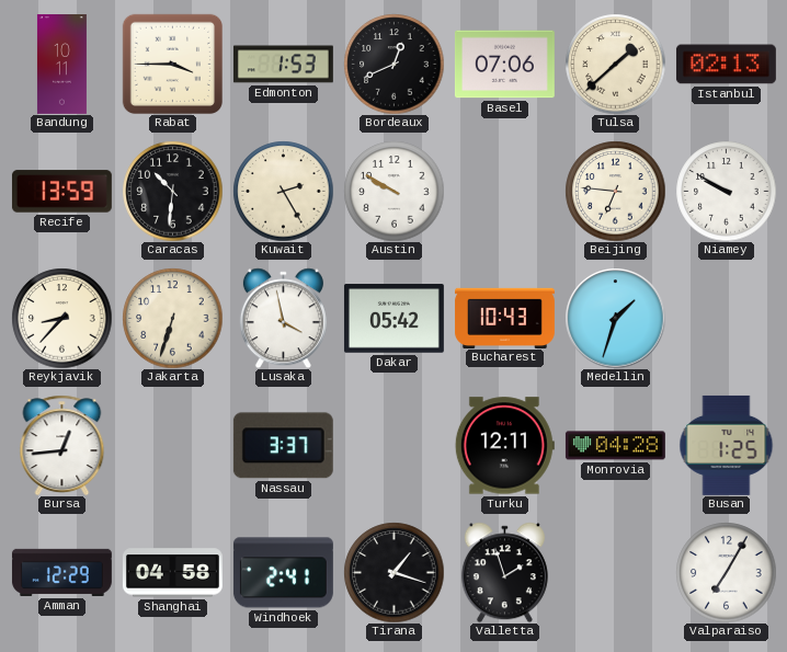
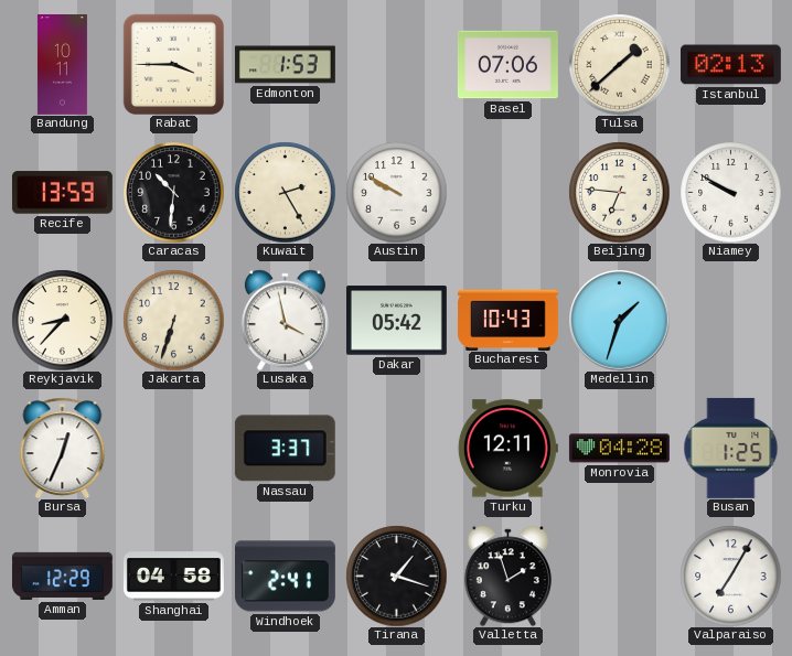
Bordeaux: 12:41 -> none
Bursa: 12:44 -> 12:34
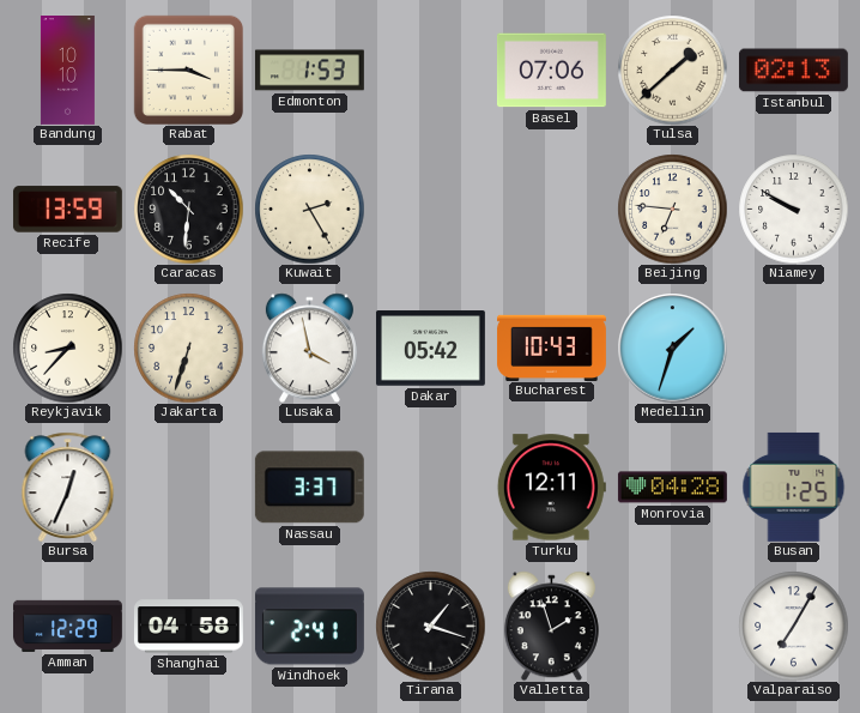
Bandung: 10:11 -> 10:10
Austin: 9:50 -> none
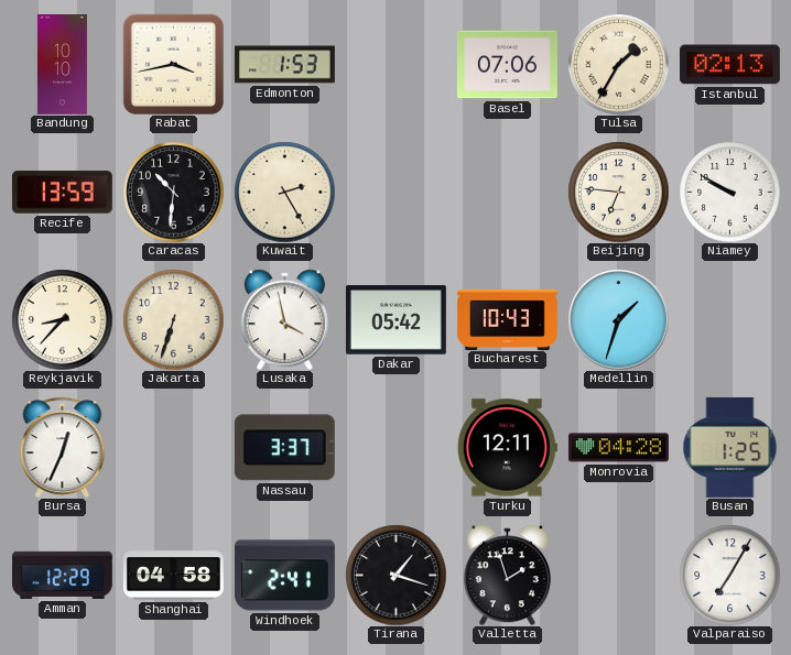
Rabat: 3:45 -> 3:43
Tulsa: 1:38 -> 1:35
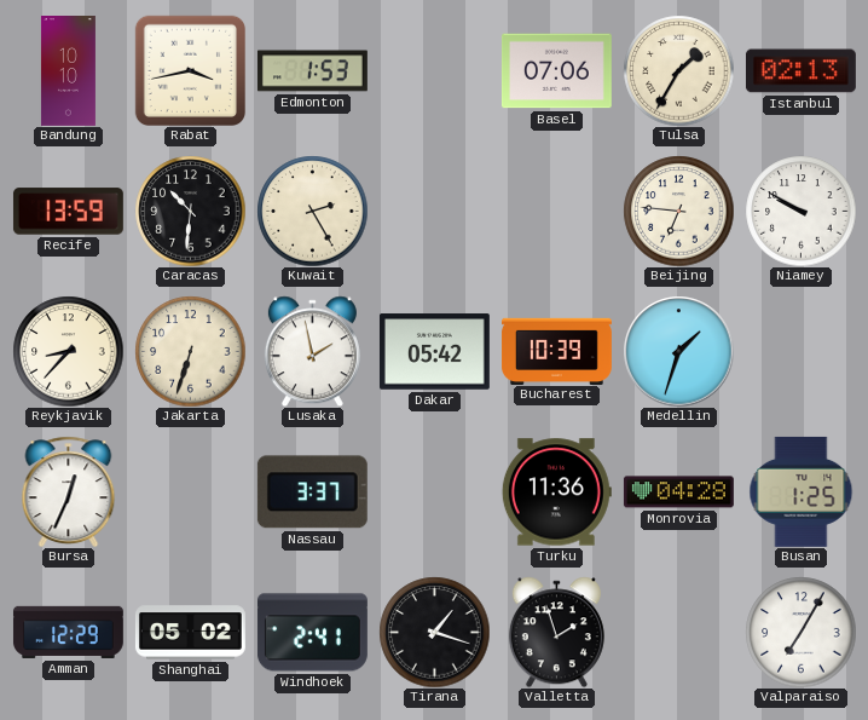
Lusaka: 3:58 -> 1:58
Bucharest: 10:43 -> 10:39
Turku: 12:11 -> 11:36
Shanghai: 04:58 -> 05:02
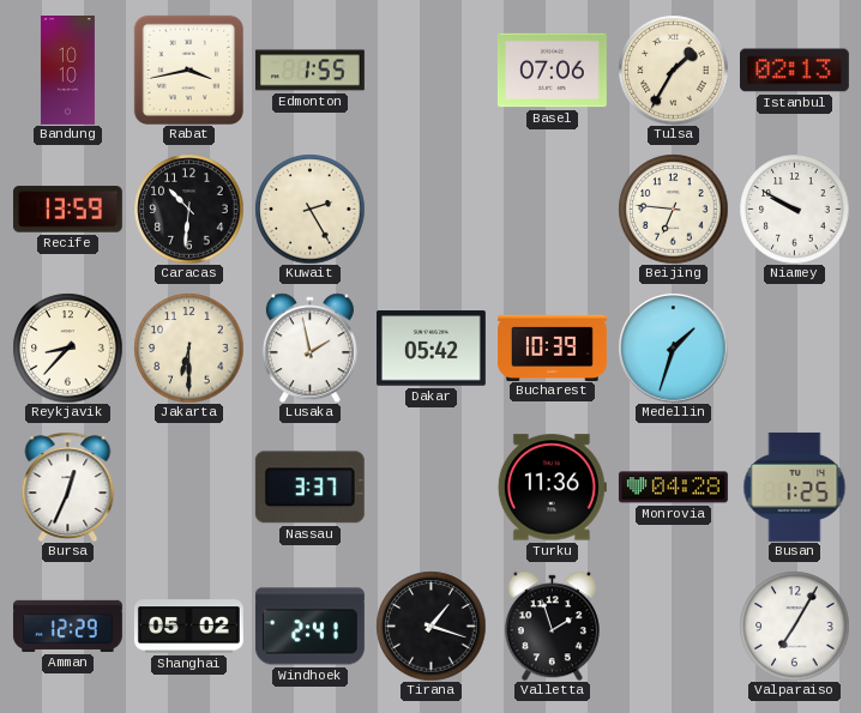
Edmonton: 1:53 -> 1:55
Jakarta: 6:33 -> 6:30
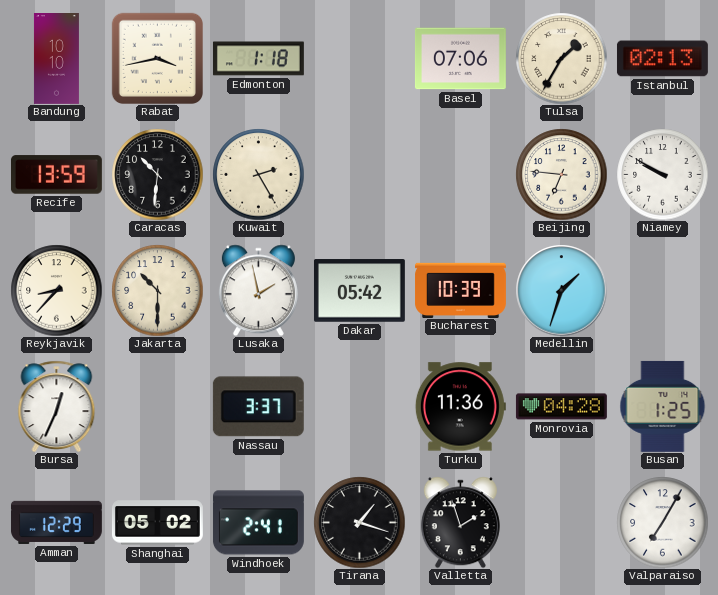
Edmonton: 1:55 -> 1:18
Jakarta: 6:30 -> 10:30
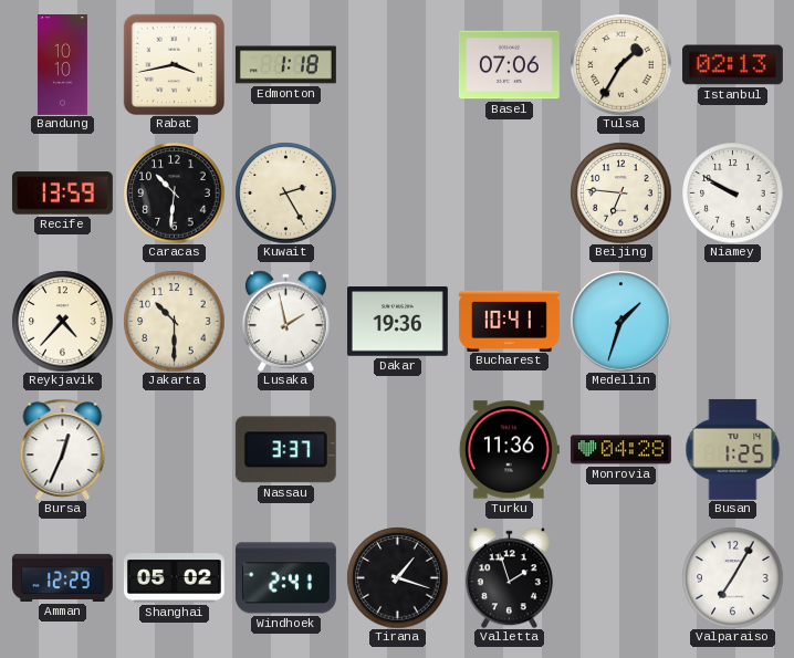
Reykjavik: 8:37 -> 4:37
Dakar: 05:42 -> 19:36
Bucharest: 10:39 -> 10:41
